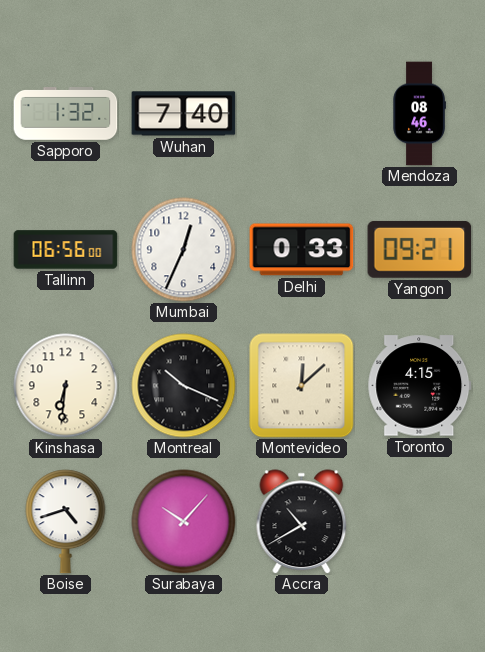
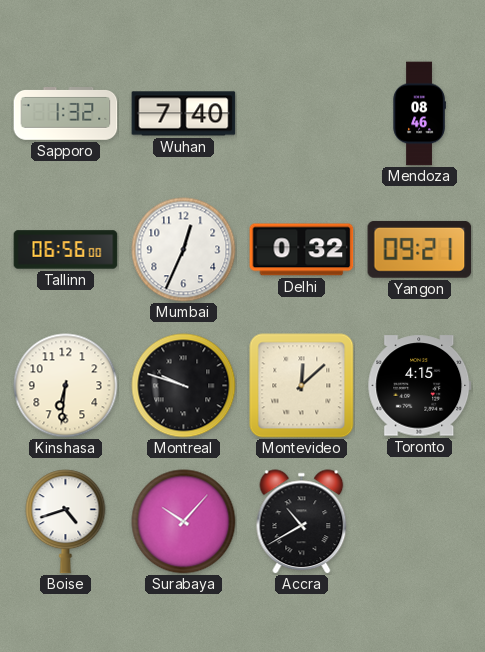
Delhi: 0:33 -> 0:32
Montreal: 10:19 -> 9:48
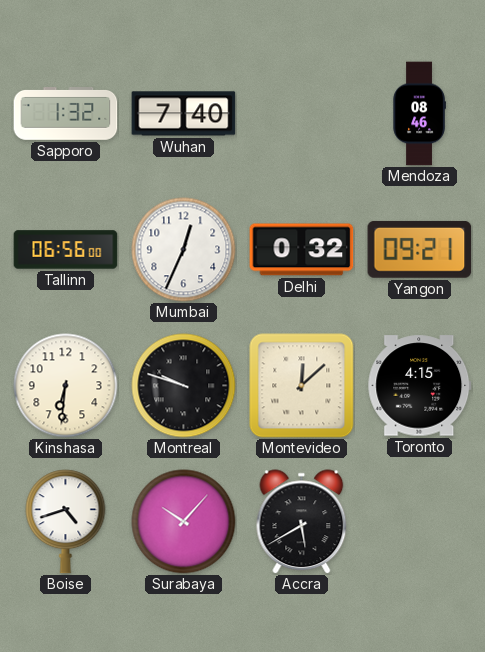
Accra: 10:40 -> 5:40
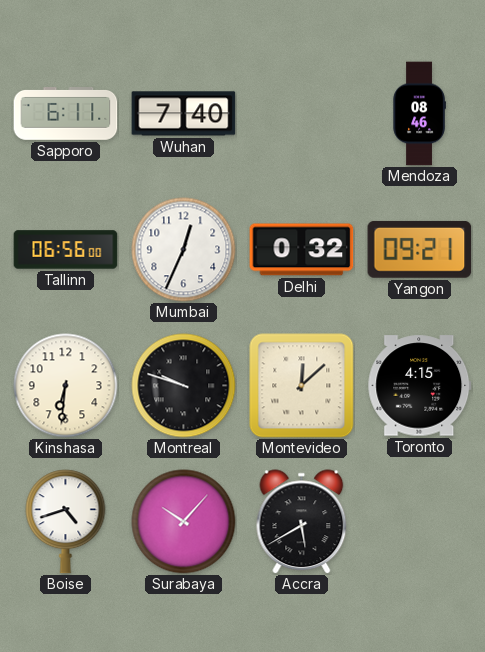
Sapporo: 1:32 -> 6:11
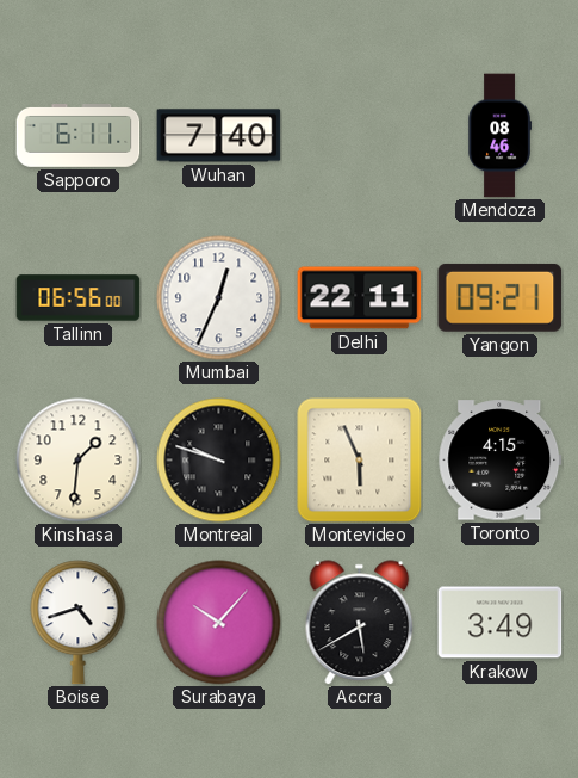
Delhi: 0:32 -> 22:11
Kinshasa: 6:31 -> 1:31
Montevideo: 12:08 -> 5:56
Krakow: none -> 3:49
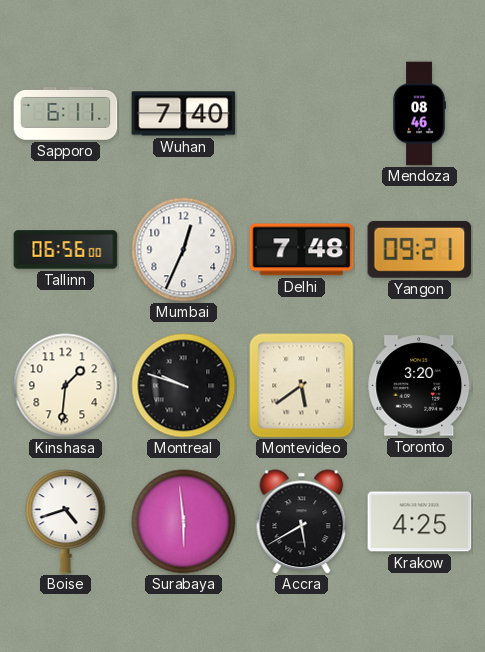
Delhi: 22:11 -> 7:48
Montevideo: 5:56 -> 5:39
Toronto: 4:15 -> 3:20
Surabaya: 10:07 -> 5:59
Krakow: 3:49 -> 4:25
